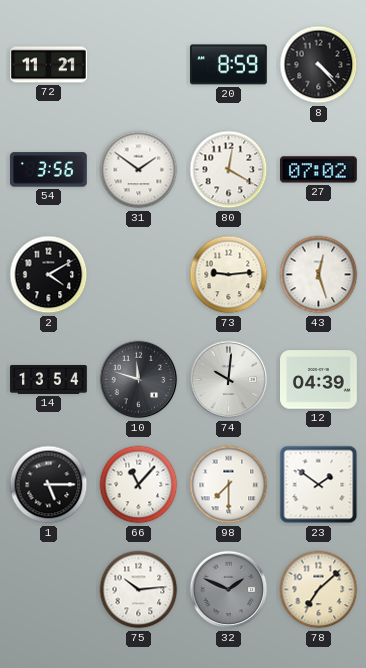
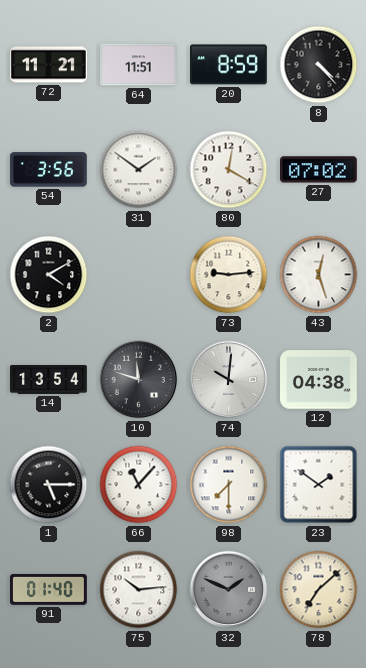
64: none -> 11:51
12: 04:39 -> 04:38
91: none -> 01:40
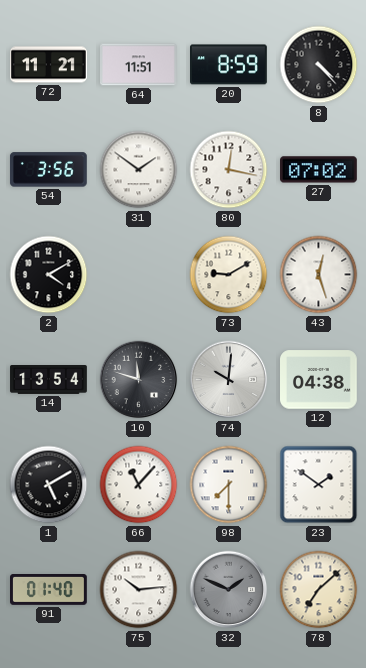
80: 12:20 -> 12:17
73: 9:14 -> 9:10
1: 5:15 -> 5:10
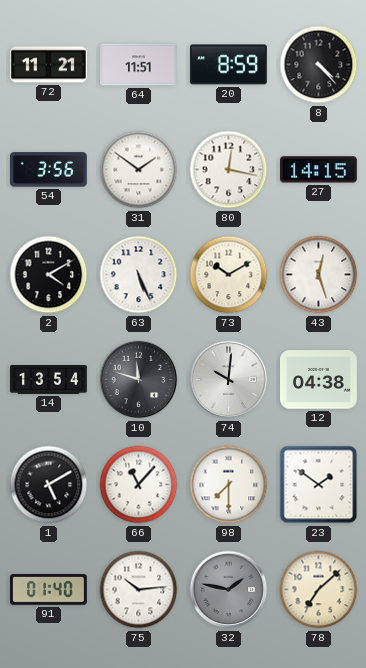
27: 07:02 -> 14:15
63: none -> 5:26
73: 9:10 -> 10:10
32: 1:49 -> 1:47
